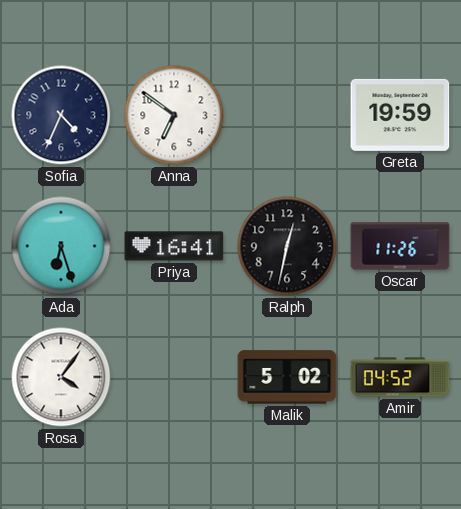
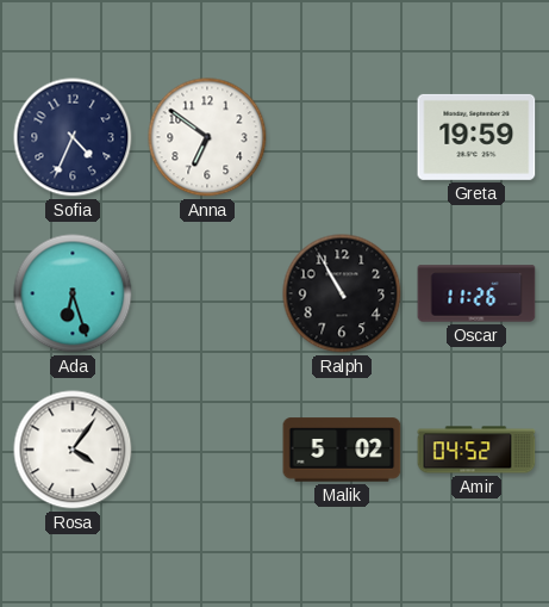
Priya: 16:41 -> none
Ralph: 12:32 -> 10:55
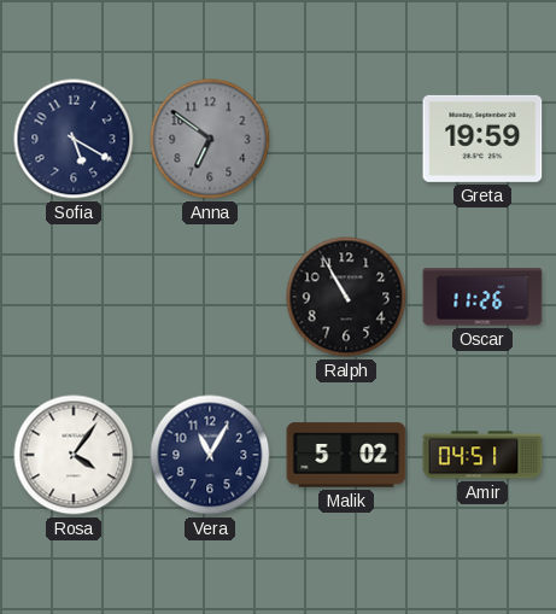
Sofia: 4:34 -> 5:20
Anna dial: white -> grey
Ada: 6:27 -> none
Vera: none -> 11:05
Amir: 04:52 -> 04:51
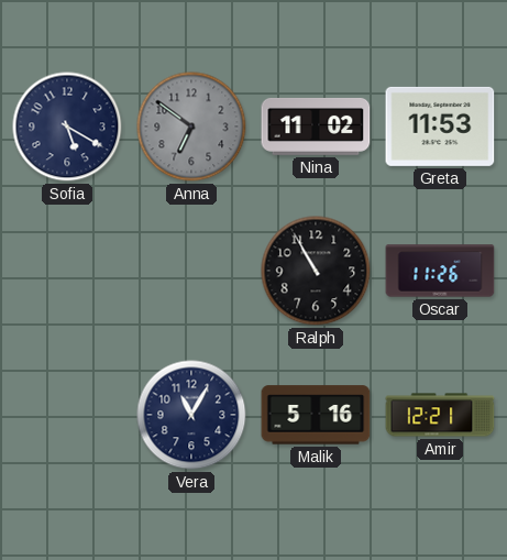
Nina: none -> 11:02
Greta: 19:59 -> 11:53
Rosa: 4:06 -> none
Malik: 5:02 -> 5:16
Amir: 04:51 -> 12:21
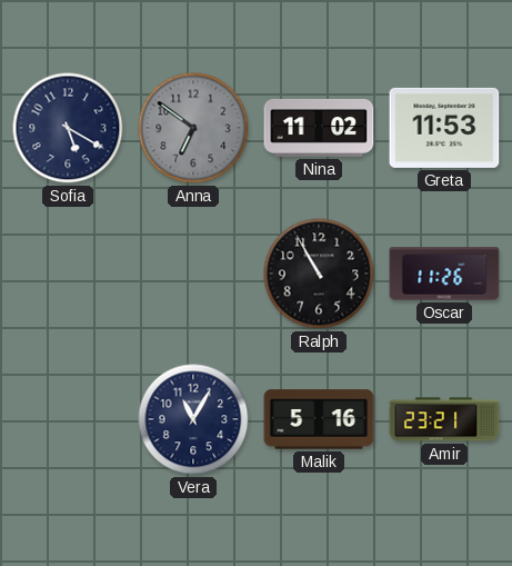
Amir: 12:21 -> 23:21
